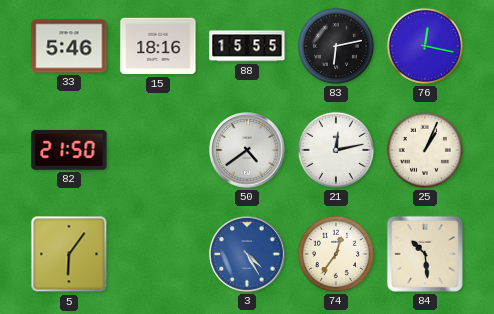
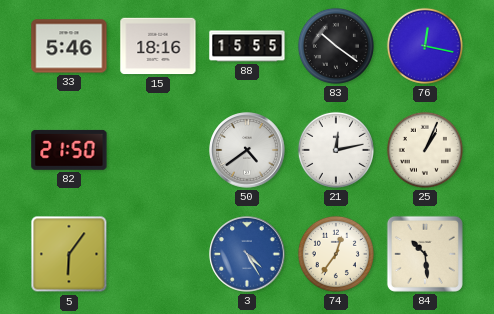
83: 6:13 -> 10:21
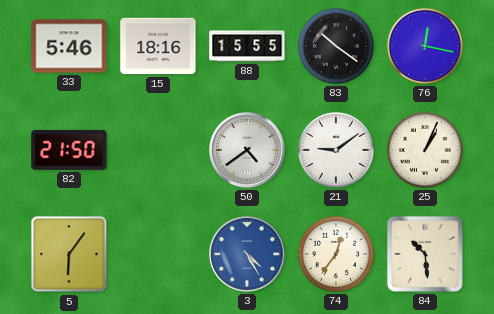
21: 12:13 -> 9:09
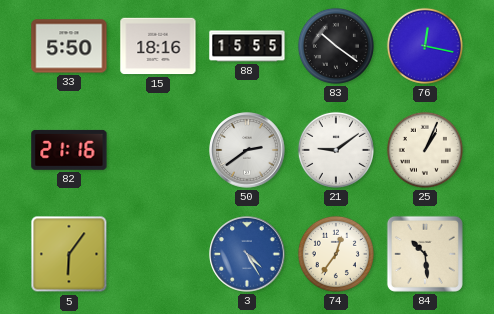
33: 5:46 -> 5:50
82: 21:50 -> 21:16
50: 4:39 -> 2:39
